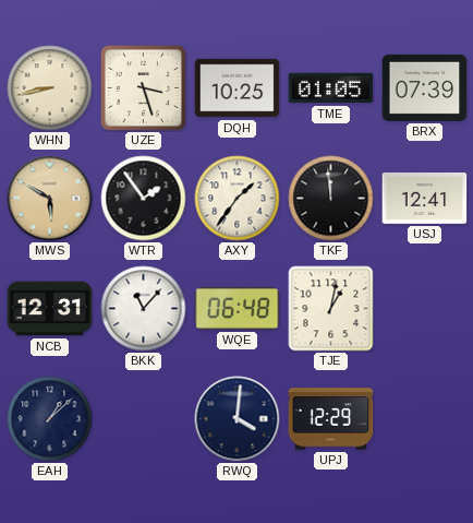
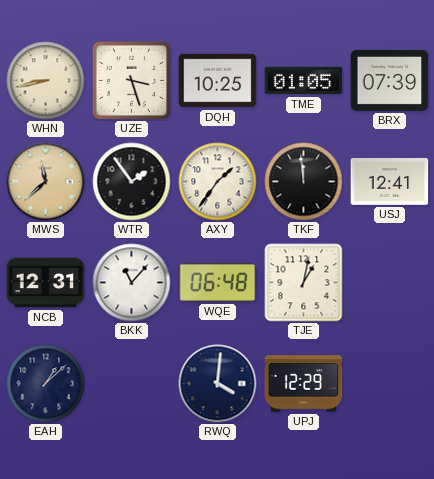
MWS: 5:50 -> 11:38
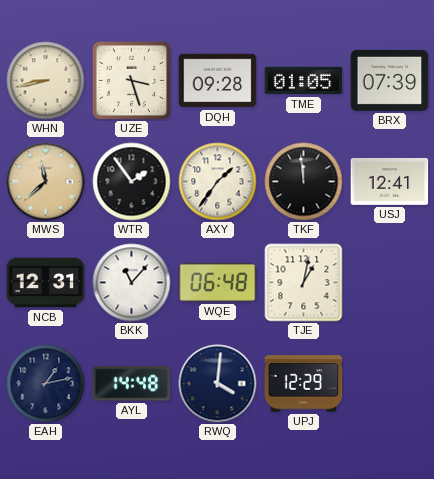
DQH: 10:25 -> 09:28
EAH: 1:08 -> 1:13
AYL: none -> 14:48
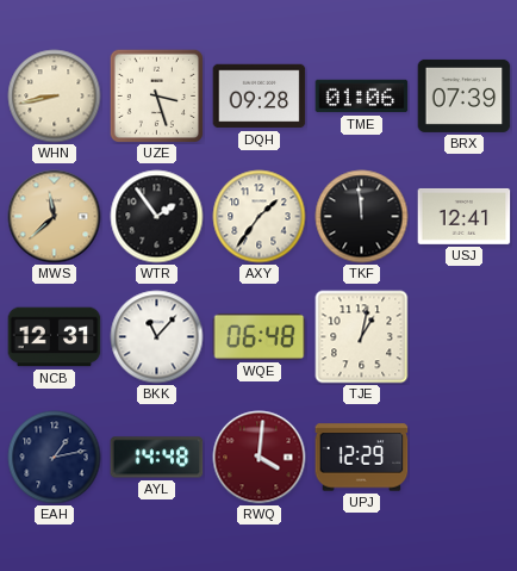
TME: 01:05 -> 01:06
RWQ dial: navy -> burgundy
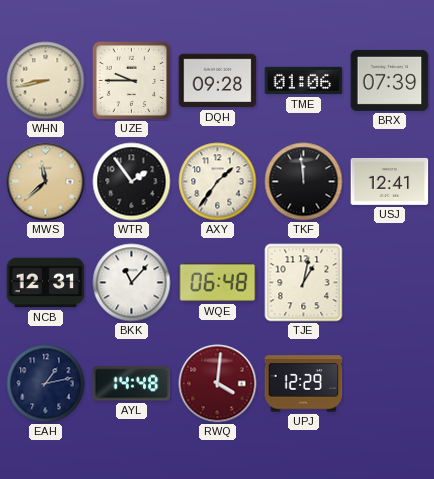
UZE: 3:27 -> 9:45
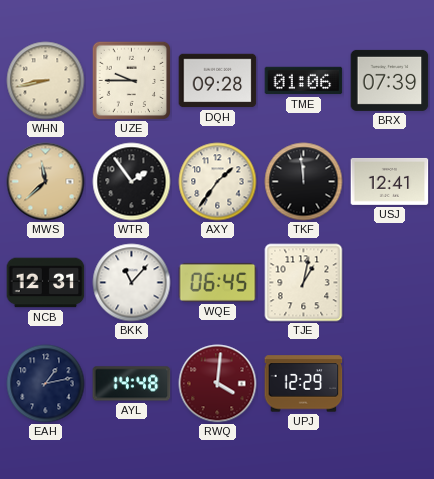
WQE: 06:48 -> 06:45
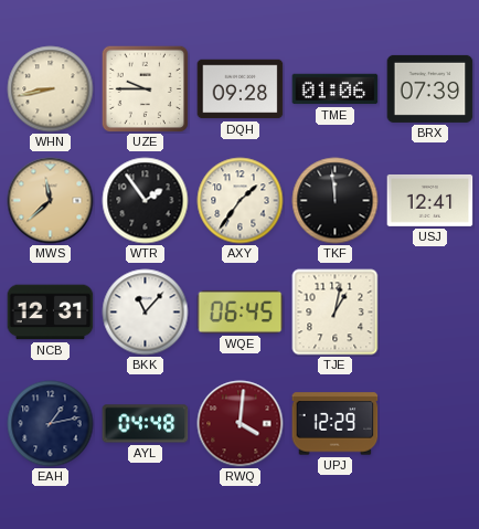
AYL: 14:48 -> 04:48
